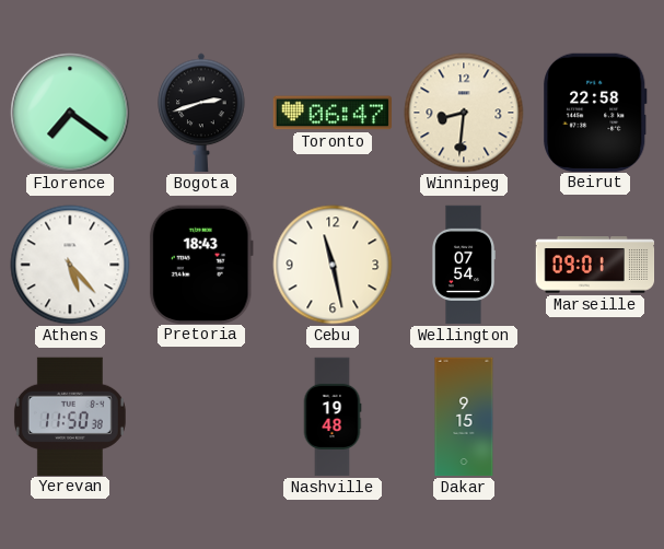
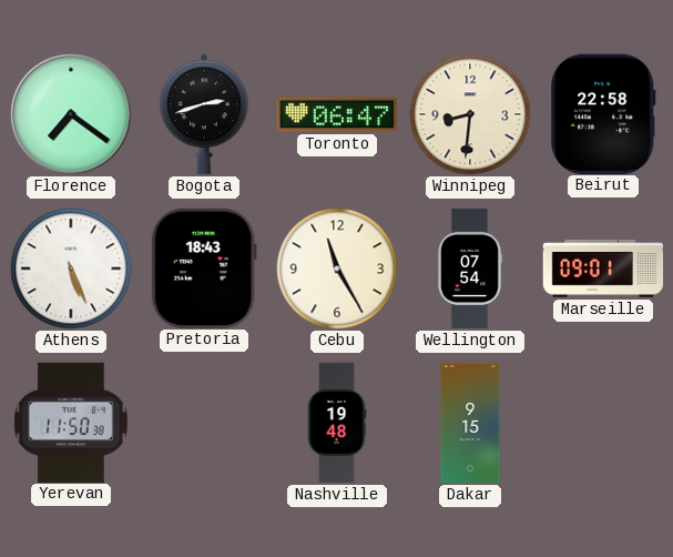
Athens: 5:23 -> 5:26
Cebu: 11:28 -> 11:25
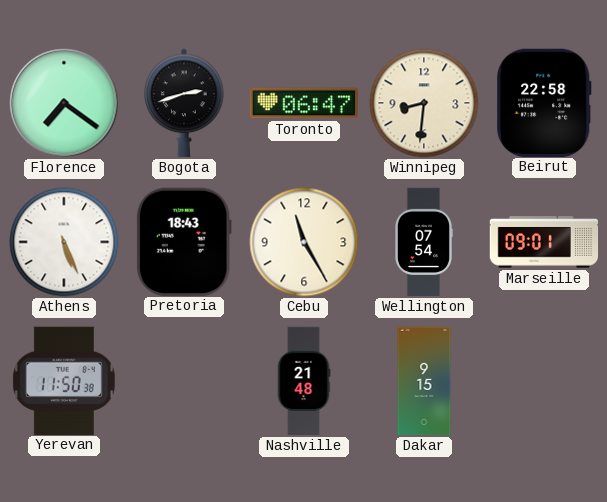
Nashville: 19:48 -> 21:48
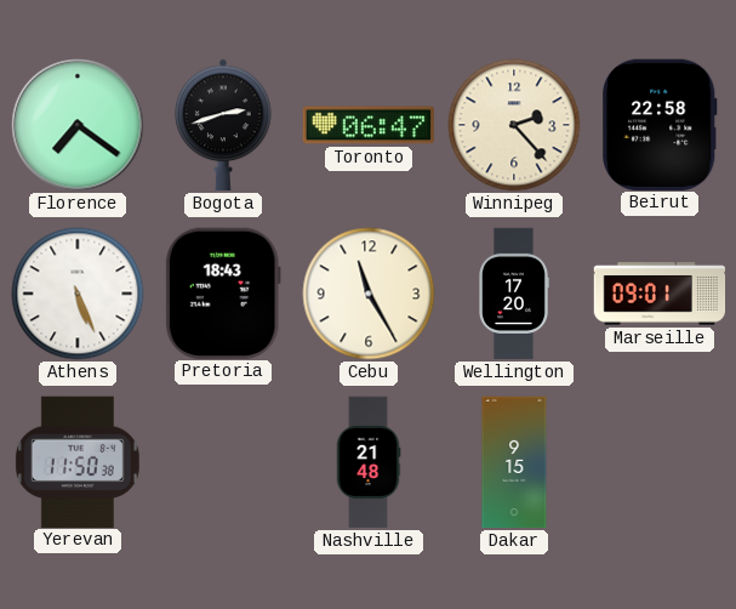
Winnipeg: 8:31 -> 2:23
Wellington: 07:54 -> 17:20
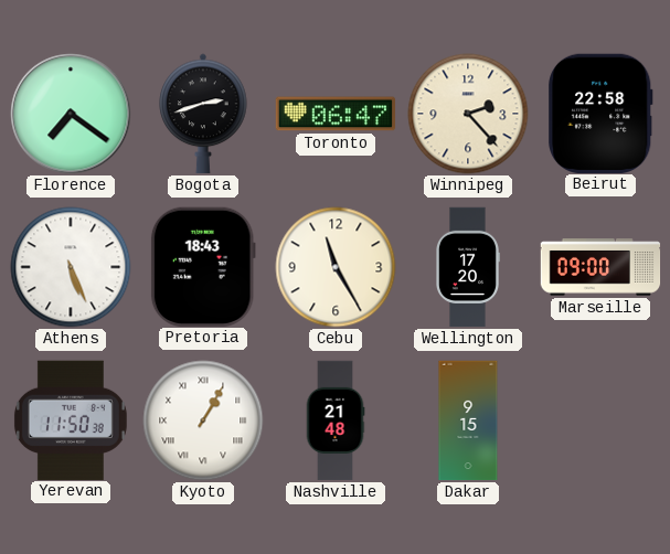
Marseille: 09:01 -> 09:00
Kyoto: none -> 1:05
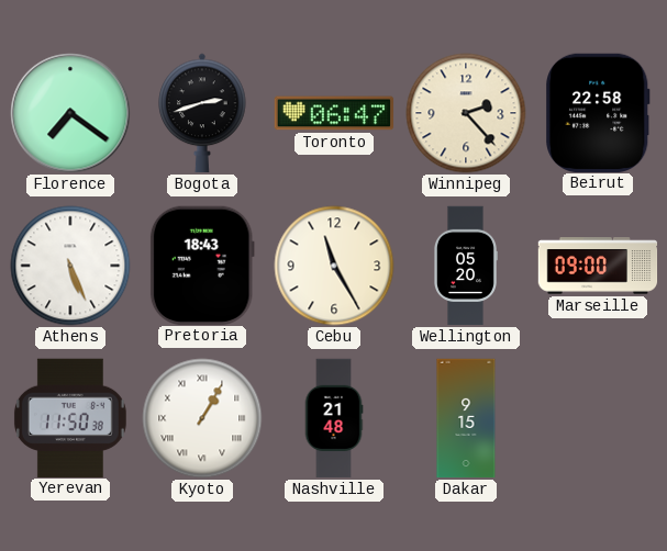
Wellington: 17:20 -> 05:20
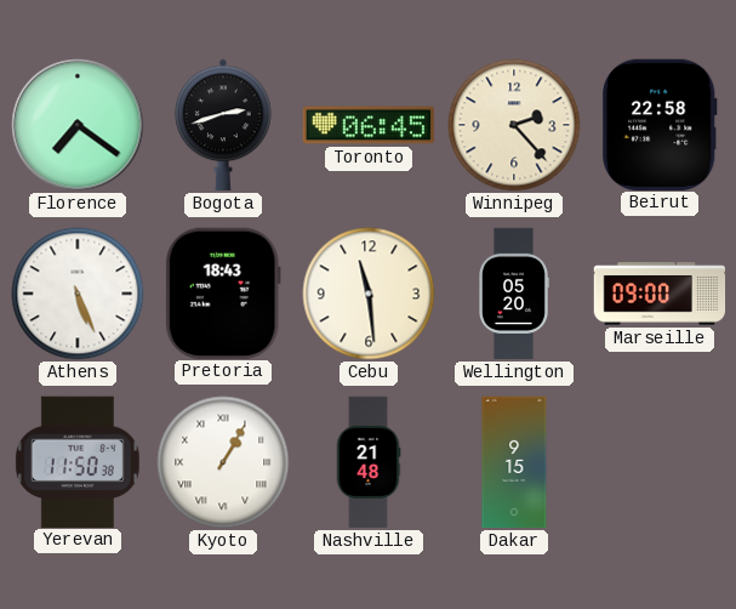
Toronto: 06:47 -> 06:45
Cebu: 11:25 -> 11:29
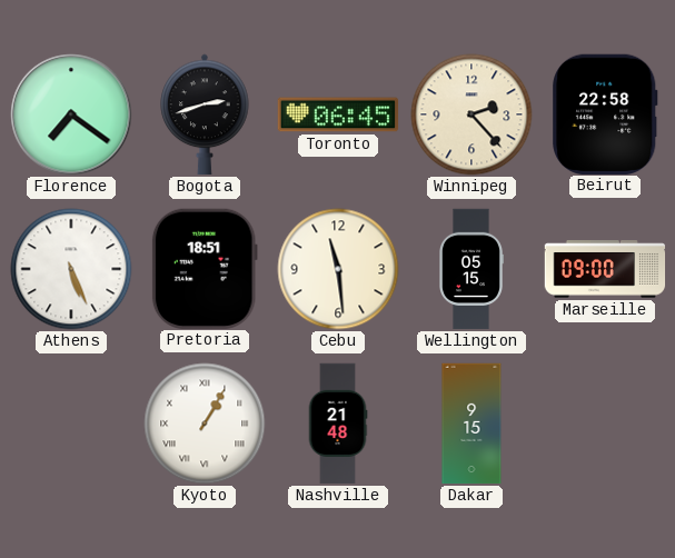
Pretoria: 18:43 -> 18:51
Wellington: 05:20 -> 05:15
Yerevan: 11:50 -> none
